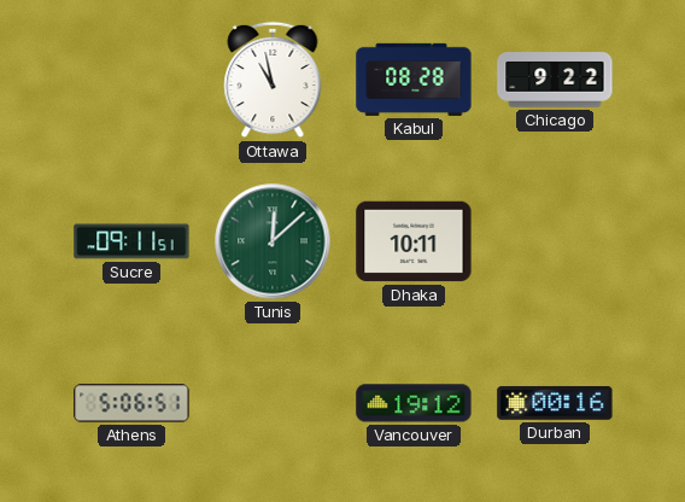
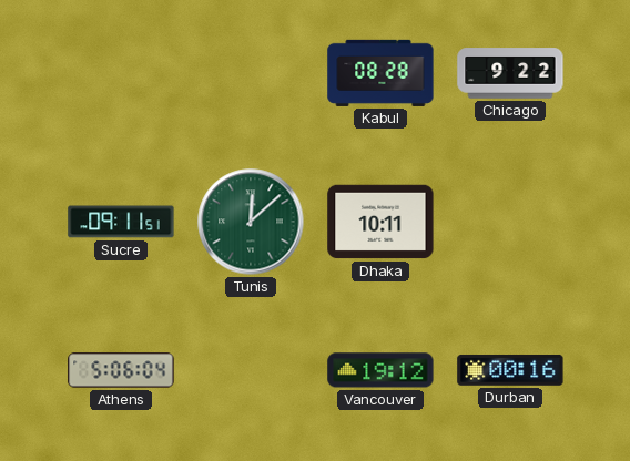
Ottawa: 10:58 -> none
Athens: 5:06:51 -> 5:06:04
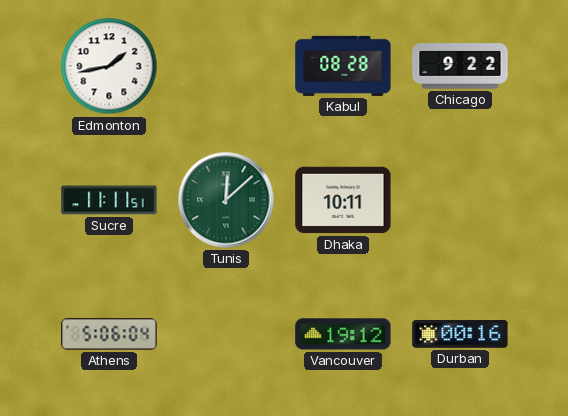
Edmonton: none -> 1:43
Sucre: 09:11 -> 11:11
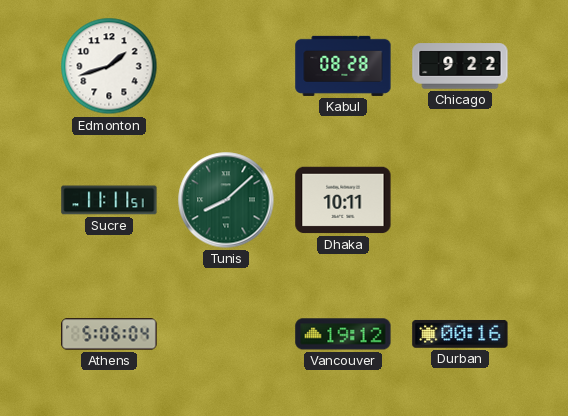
Edmonton: 1:43 -> 1:42
Tunis: 12:08 -> 8:08
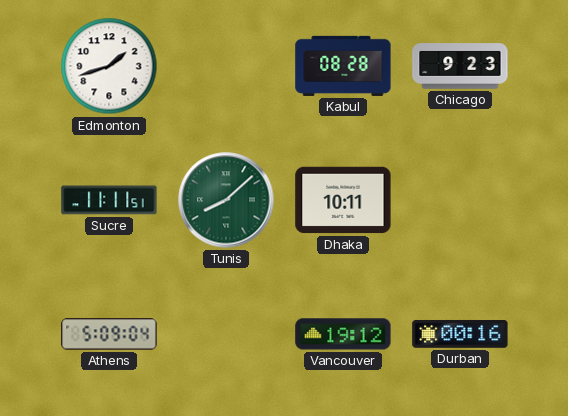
Chicago: 9:22 -> 9:23
Athens: 5:06 -> 5:09
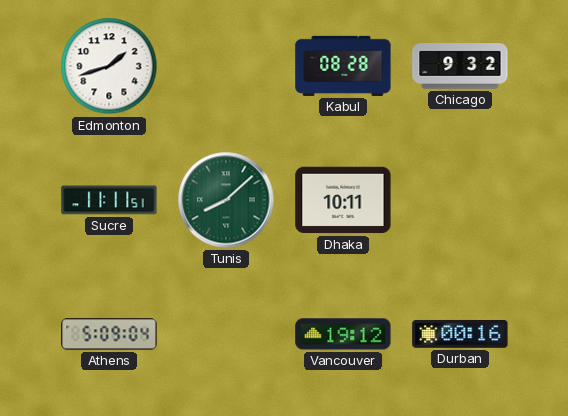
Chicago: 9:23 -> 9:32
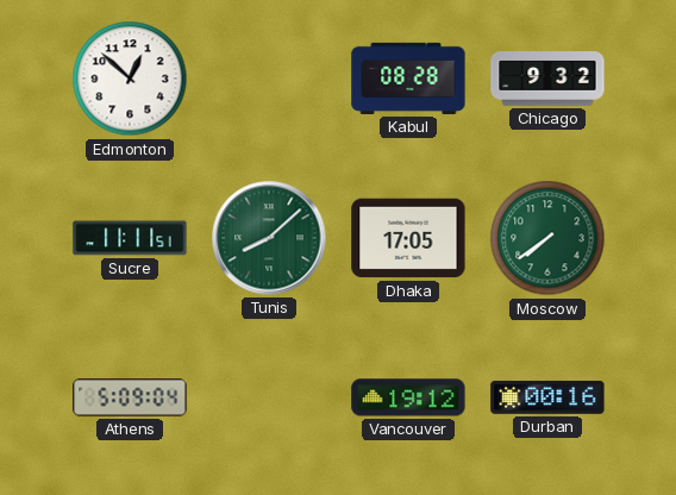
Edmonton: 1:42 -> 12:52
Dhaka: 10:11 -> 17:05
Moscow: none -> 7:39
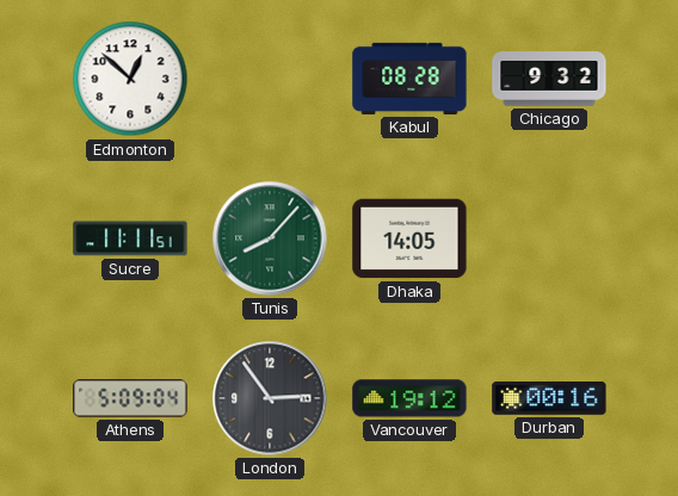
Tunis: 8:08 -> 8:07
Dhaka: 17:05 -> 14:05
Moscow: 7:39 -> none
London: none -> 2:54
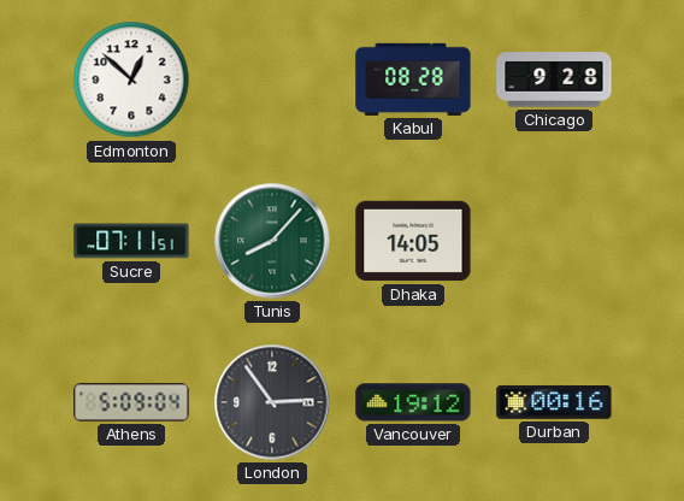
Chicago: 9:32 -> 9:28
Sucre: 11:11 -> 07:11
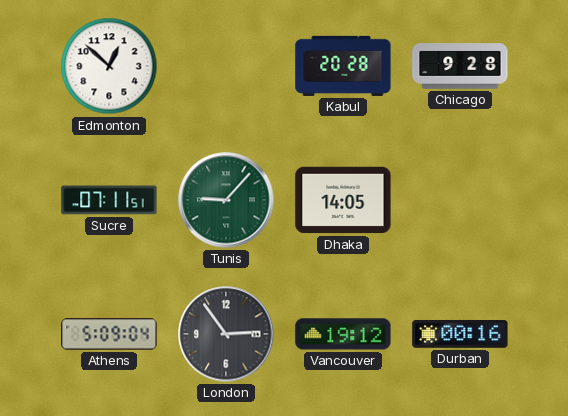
Kabul: 08:28 -> 20:28
Tunis: 8:07 -> 9:07
